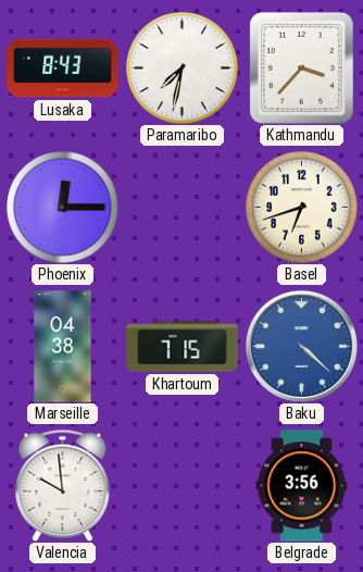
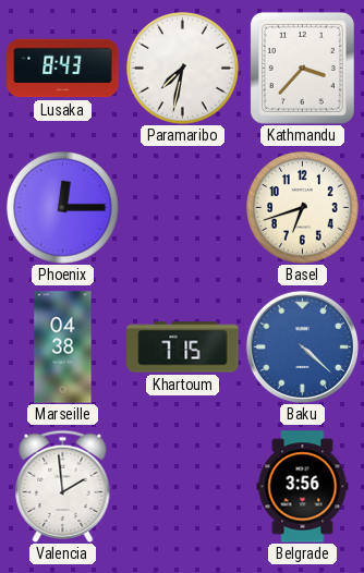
Valencia: 9:59 -> 1:59
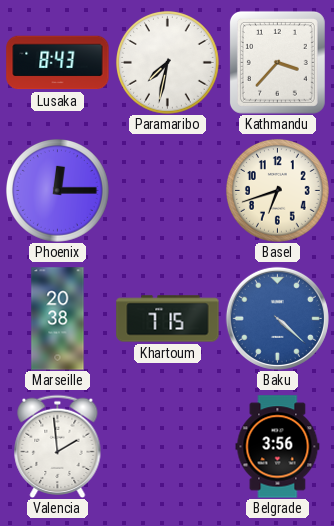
Marseille: 04:38 -> 20:38
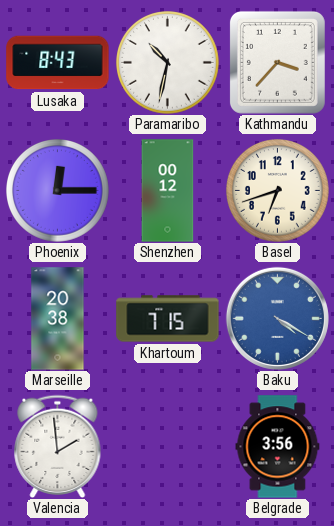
Paramaribo: 7:32 -> 10:32
Shenzhen: none -> 00:12
Baku: 4:22 -> 4:20
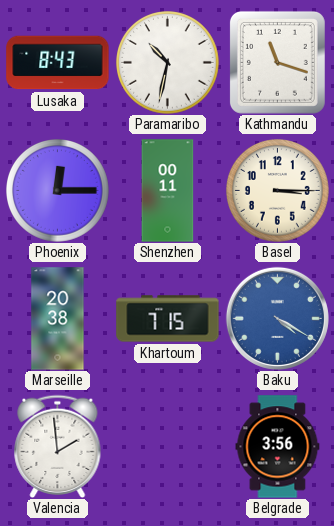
Kathmandu: 3:37 -> 11:18
Shenzhen: 00:12 -> 00:11
Basel: 6:42 -> 3:15
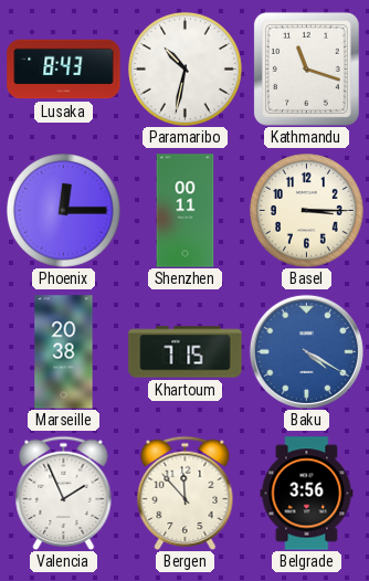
Valencia: 1:59 -> 1:56
Bergen: none -> 11:53
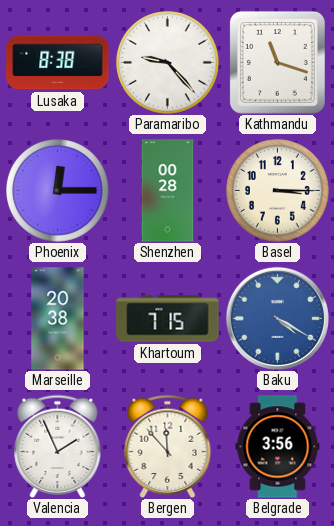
Lusaka: 8:43 -> 8:38
Paramaribo: 10:32 -> 9:23
Shenzhen: 00:11 -> 00:28
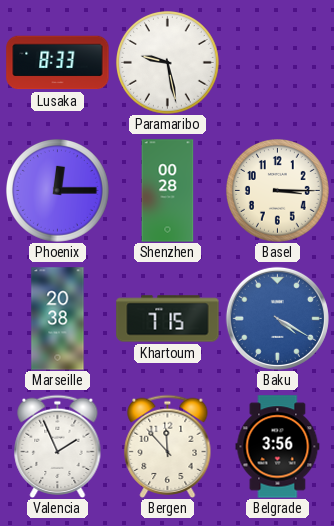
Lusaka: 8:38 -> 8:33
Paramaribo: 9:23 -> 9:28
Kathmandu: 11:18 -> none
